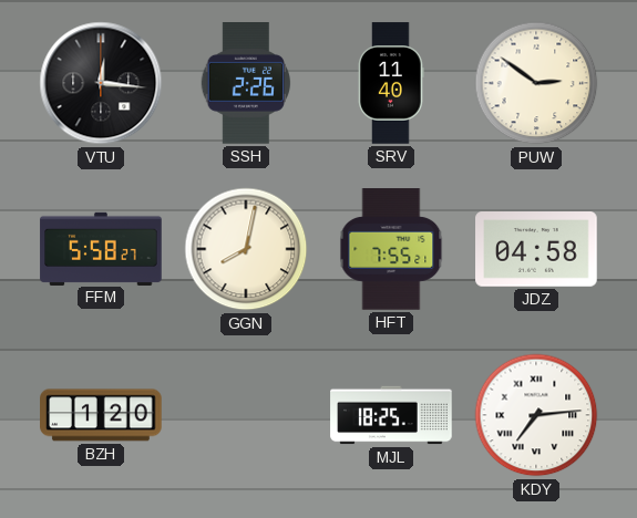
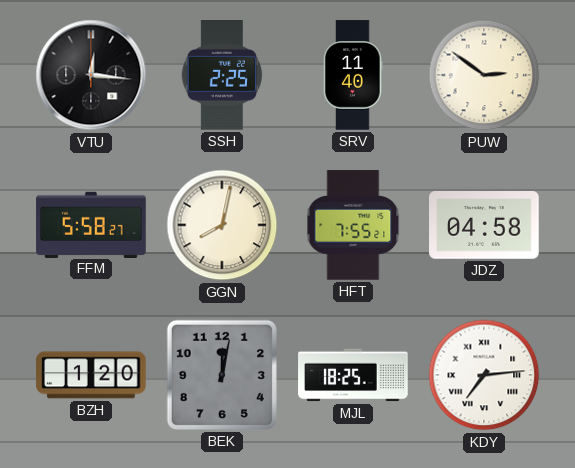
SSH: 2:26 -> 2:25
BEK: none -> 12:02
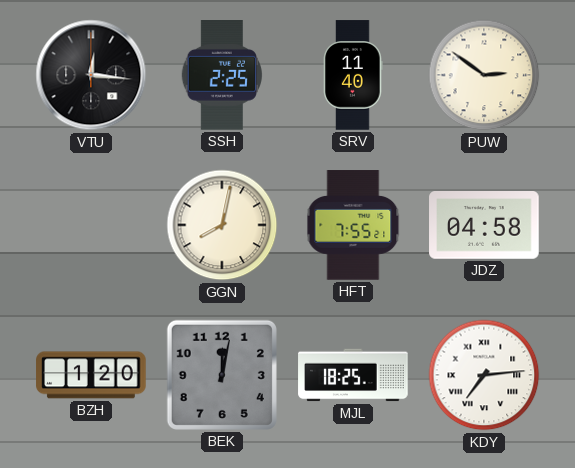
FFM: 5:58 -> none
